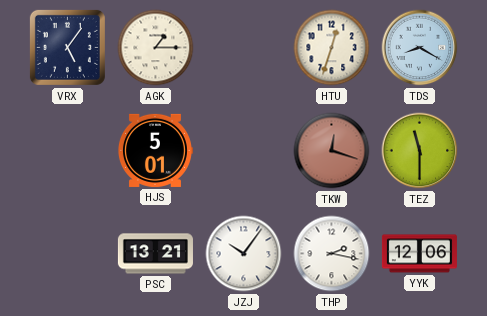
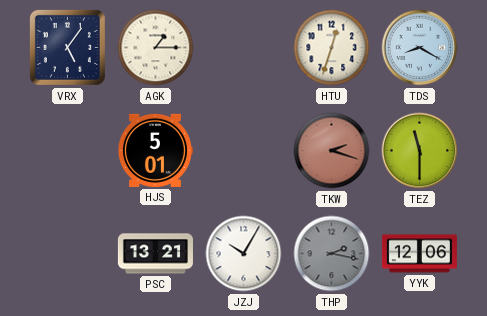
TKW: 12:18 -> 2:18
JZJ: 10:06 -> 10:05
THP dial: white -> grey
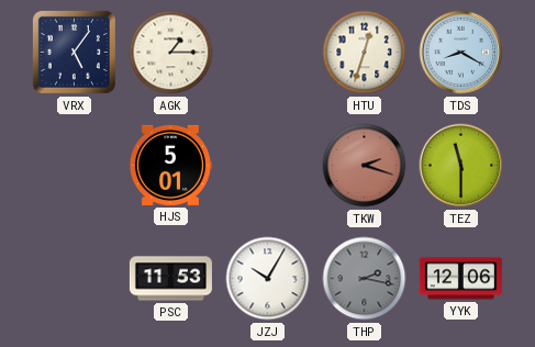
PSC: 13:21 -> 11:53
